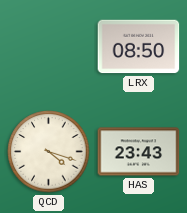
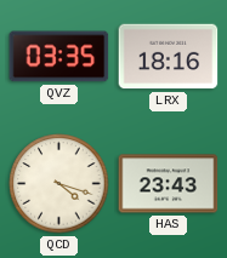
QVZ: none -> 03:35
LRX: 08:50 -> 18:16
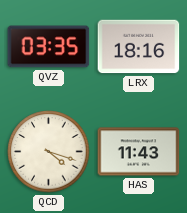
HAS: 23:43 -> 11:43
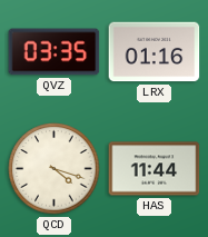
LRX: 18:16 -> 01:16
HAS: 11:43 -> 11:44
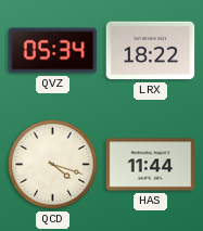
QVZ: 03:35 -> 05:34
LRX: 01:16 -> 18:22
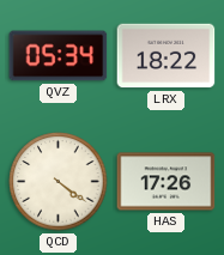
QCD: 4:18 -> 4:21
HAS: 11:44 -> 17:26
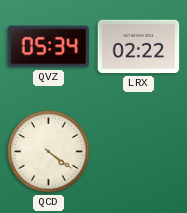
LRX: 18:22 -> 02:22
HAS: 17:26 -> none
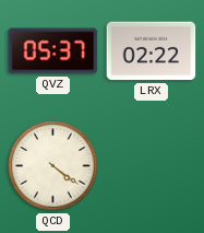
QVZ: 05:34 -> 05:37
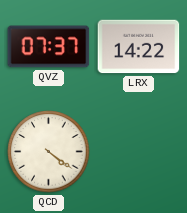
QVZ: 05:37 -> 07:37
LRX: 02:22 -> 14:22
